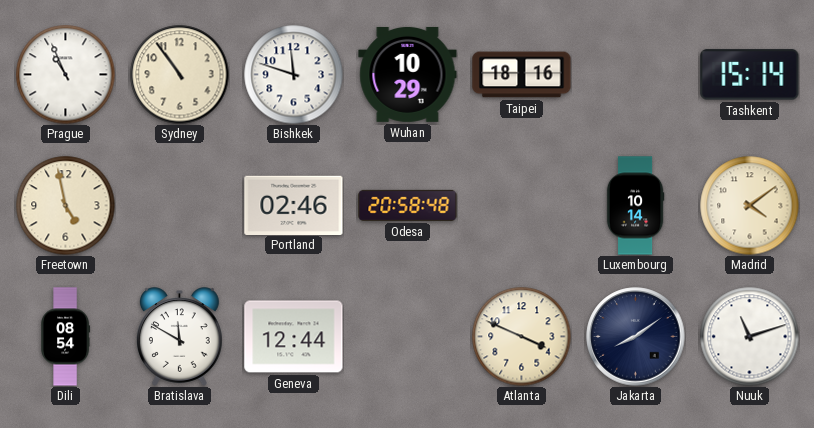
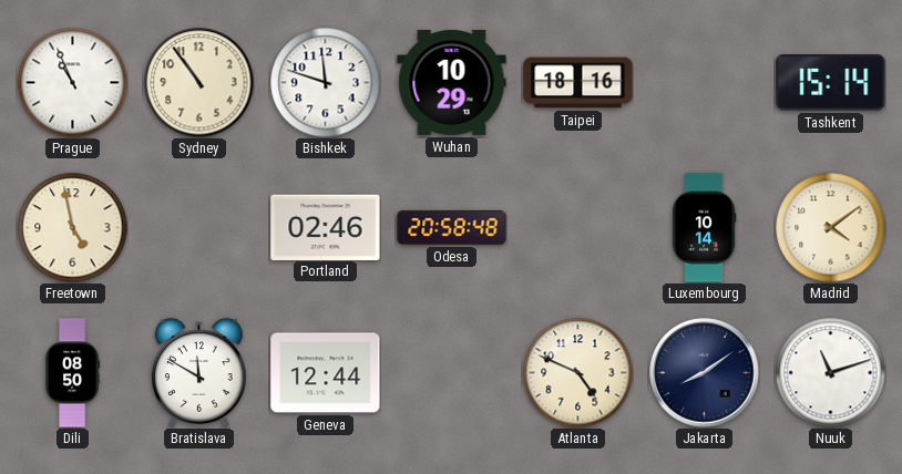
Dili: 08:54 -> 08:50
Atlanta: 3:49 -> 4:49
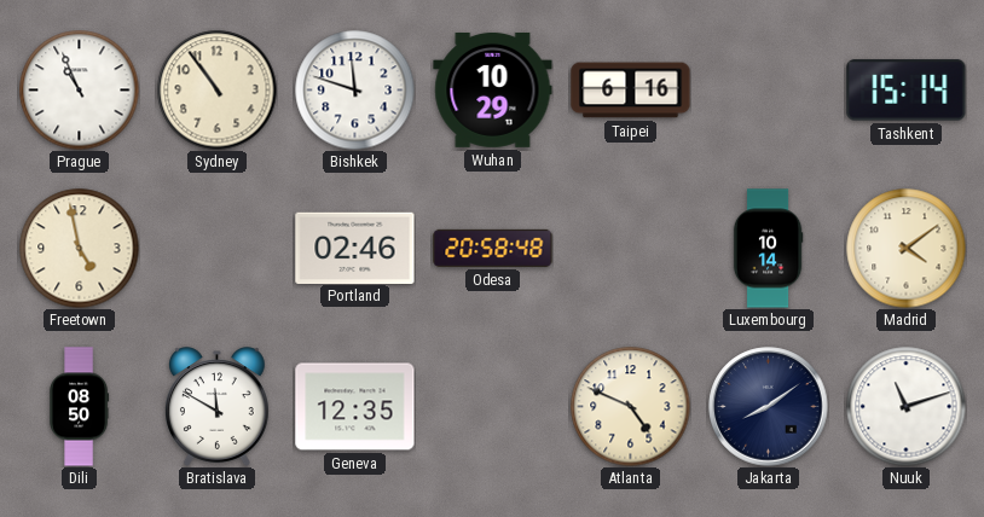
Taipei: 18:16 -> 6:16
Geneva: 12:44 -> 12:35
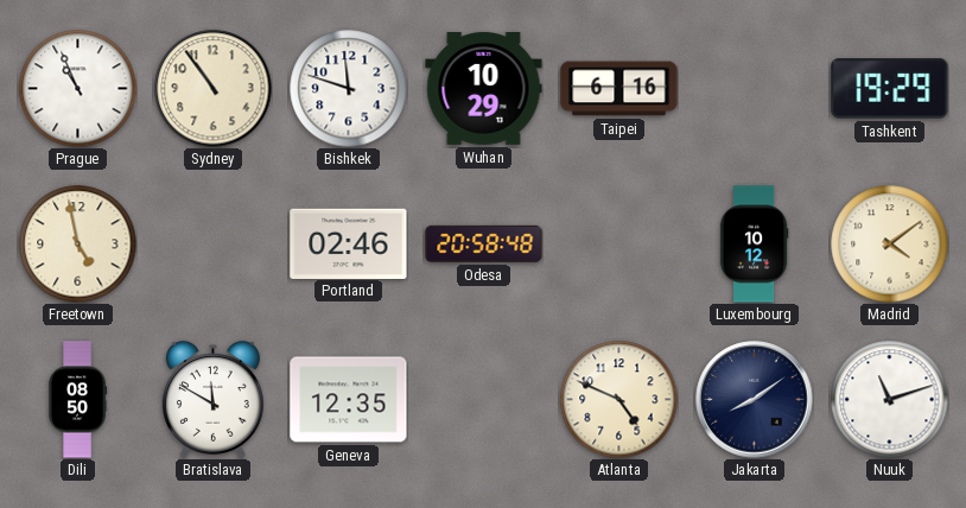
Tashkent: 15:14 -> 19:29
Luxembourg: 10:14 -> 10:12
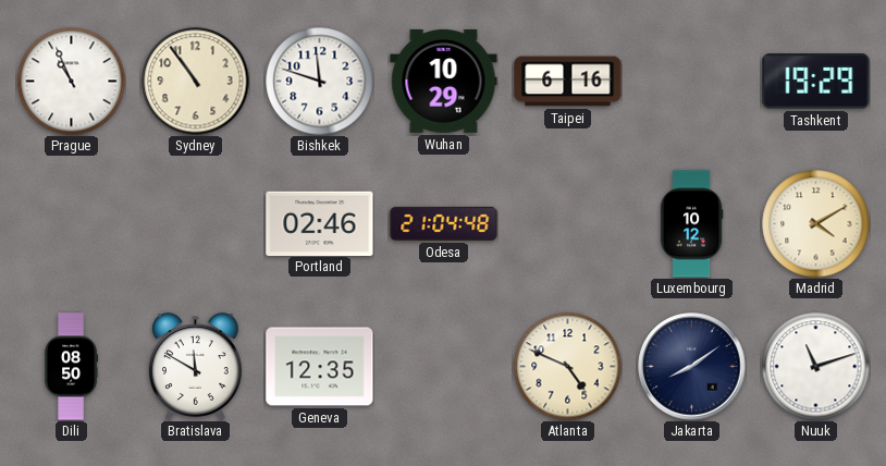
Freetown: 4:58 -> none
Odesa: 20:58 -> 21:04
Madrid: 4:09 -> 4:10
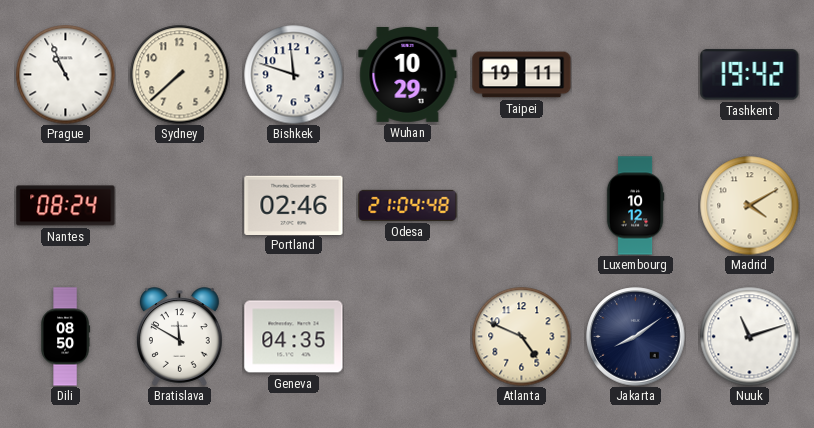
Sydney: 10:54 -> 7:38
Taipei: 6:16 -> 19:11
Tashkent: 19:29 -> 19:42
Nantes: none -> 08:24
Geneva: 12:35 -> 04:35
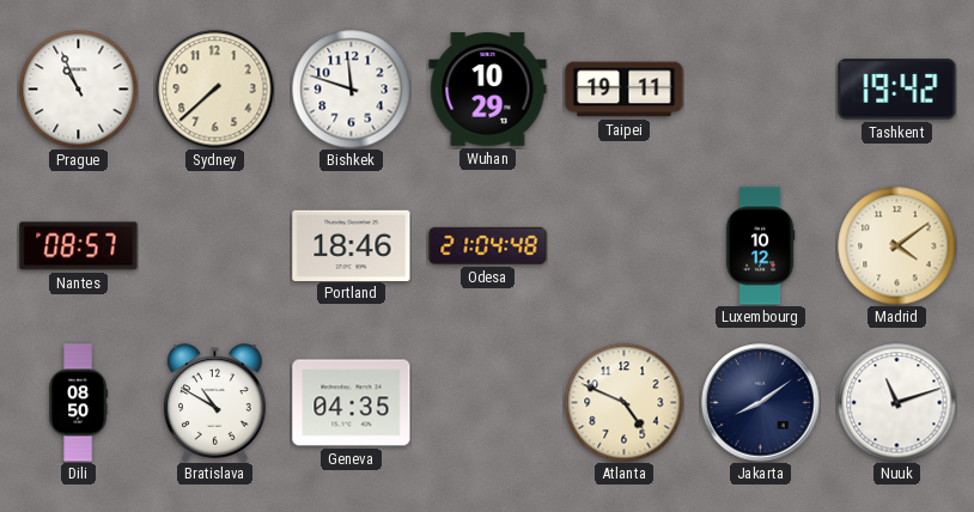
Nantes: 08:24 -> 08:57
Portland: 02:46 -> 18:46
Madrid: 4:10 -> 4:09
Bratislava: 11:50 -> 10:50
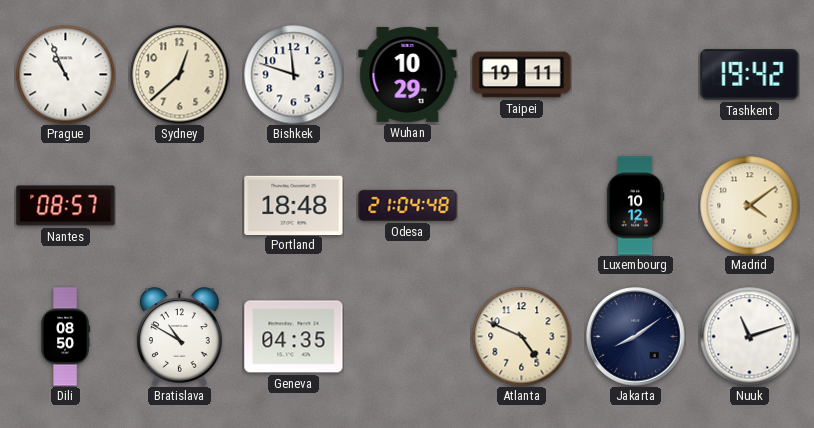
Sydney: 7:38 -> 12:38
Portland: 18:46 -> 18:48
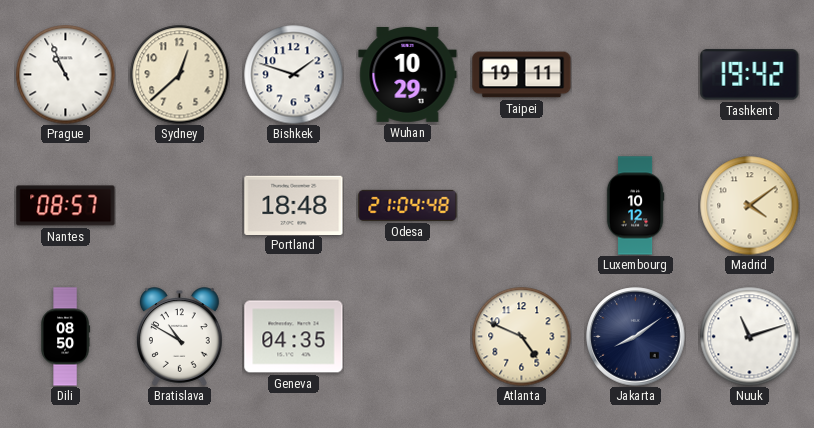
Bishkek: 11:48 -> 1:48
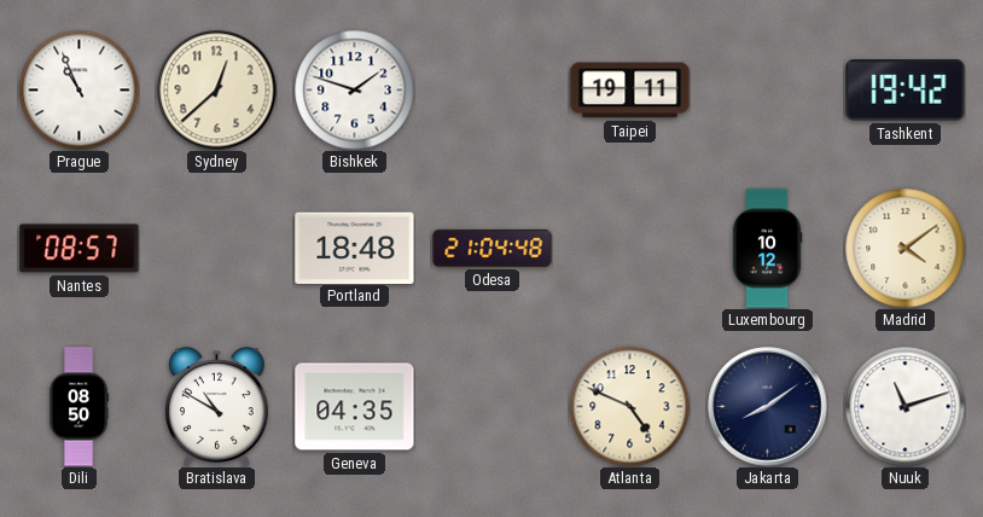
Wuhan: 10:29 -> none
